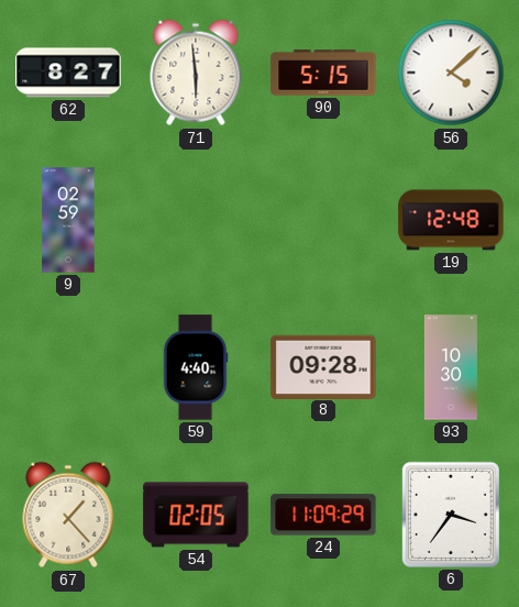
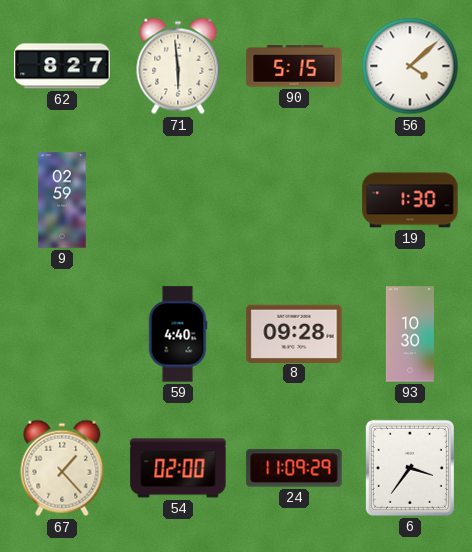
19: 12:48 -> 1:30
54: 02:05 -> 02:00
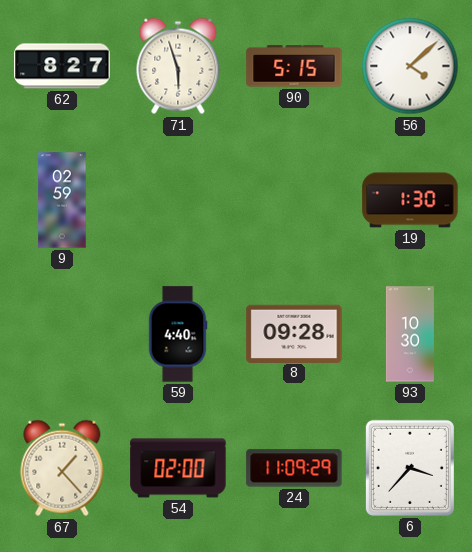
71: 5:59 -> 5:57
6: 3:36 -> 3:37
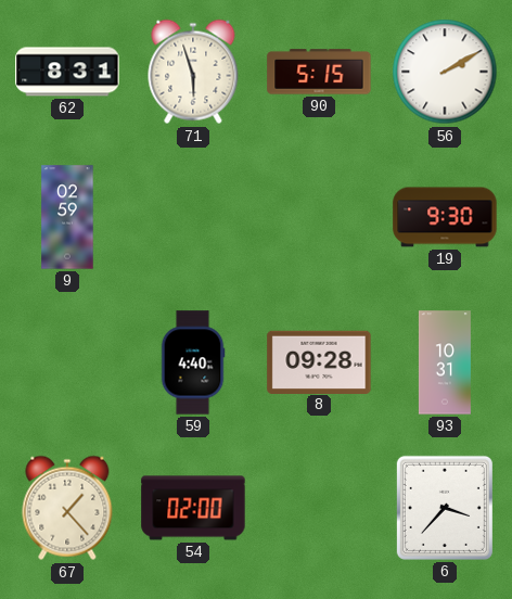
62: 8:27 -> 8:31
56: 4:08 -> 2:10
19: 1:30 -> 9:30
93: 10:30 -> 10:31
24: 11:09 -> none
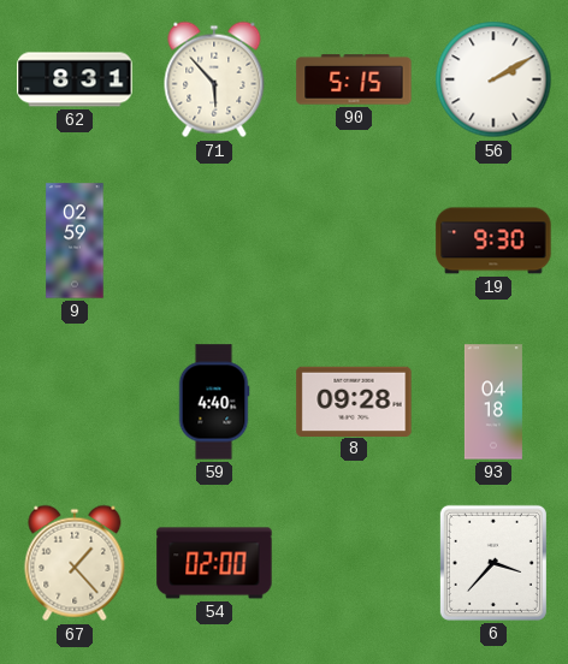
71: 5:57 -> 5:53
93: 10:31 -> 04:18
